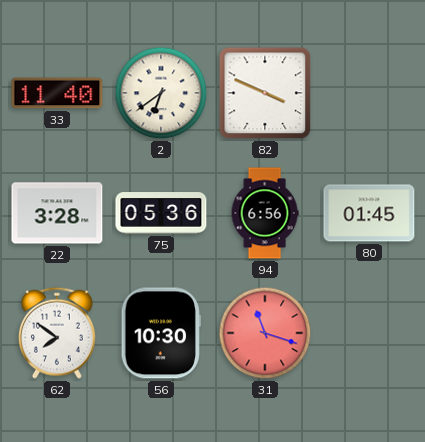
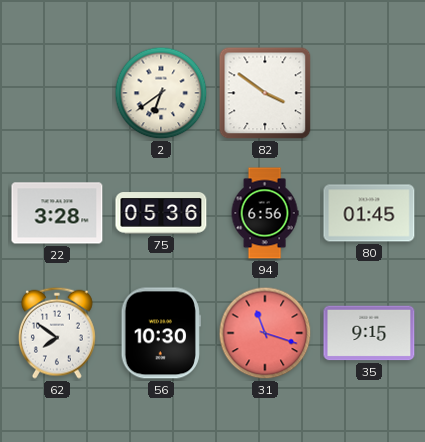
33: 11:40 -> none
82: 3:49 -> 3:51
35: none -> 9:15
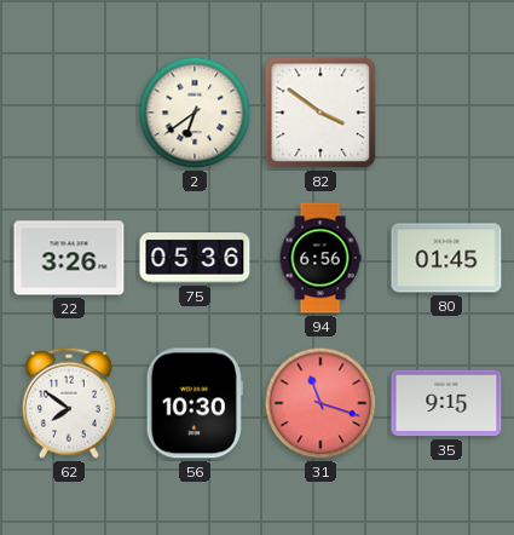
22: 3:28 -> 3:26
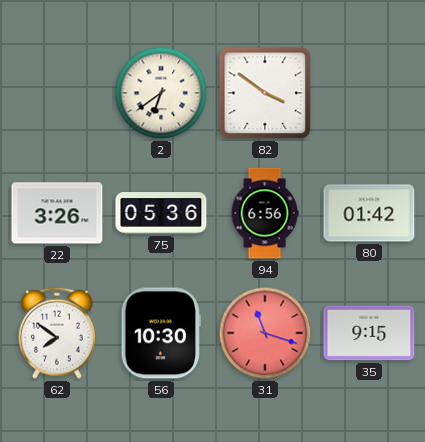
80: 01:45 -> 01:42
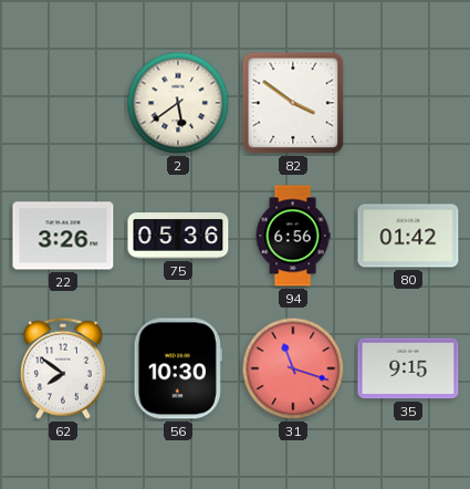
2: 6:39 -> 5:39
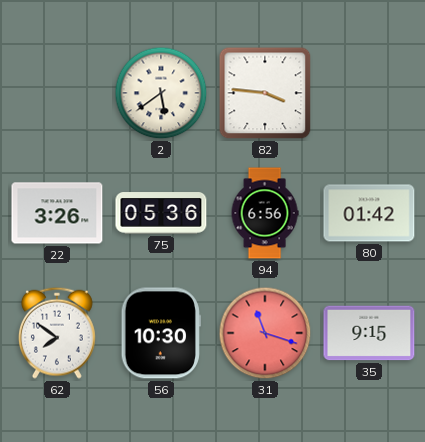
82: 3:51 -> 3:46
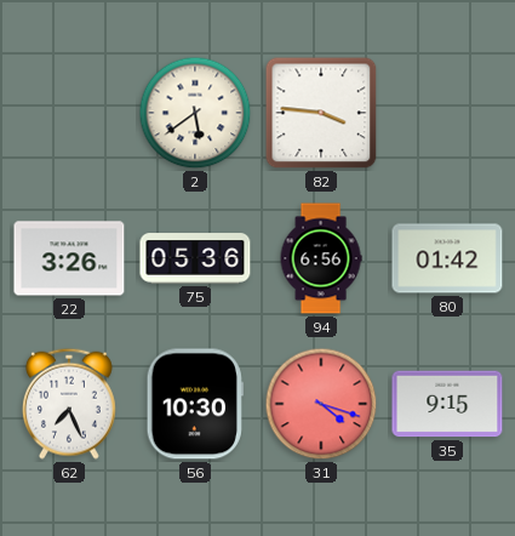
62: 7:51 -> 7:26
31: 11:18 -> 4:18
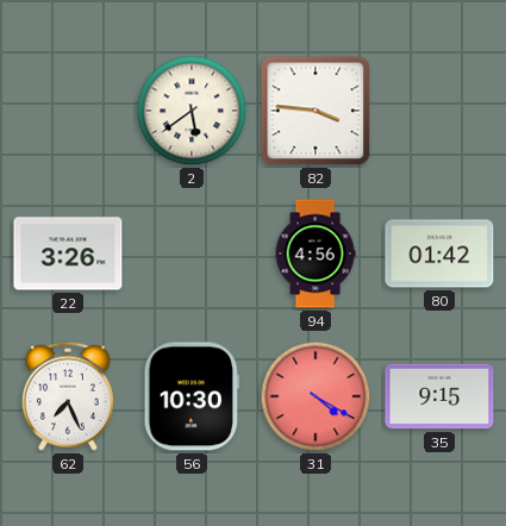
75: 05:36 -> none
94: 6:56 -> 4:56
31: 4:18 -> 4:20
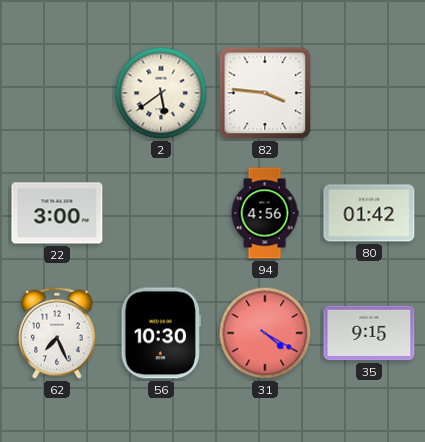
22: 3:26 -> 3:00
